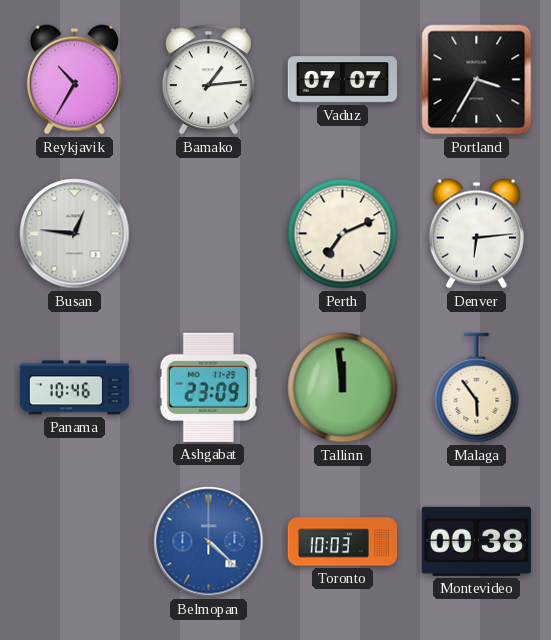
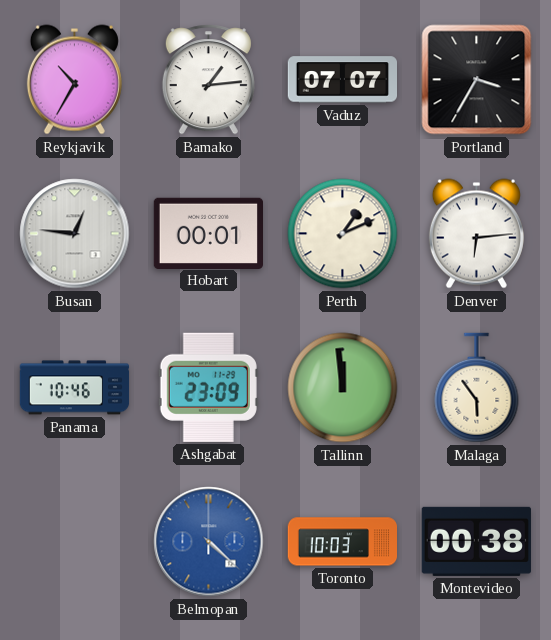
Hobart: none -> 00:01
Perth: 7:11 -> 1:11
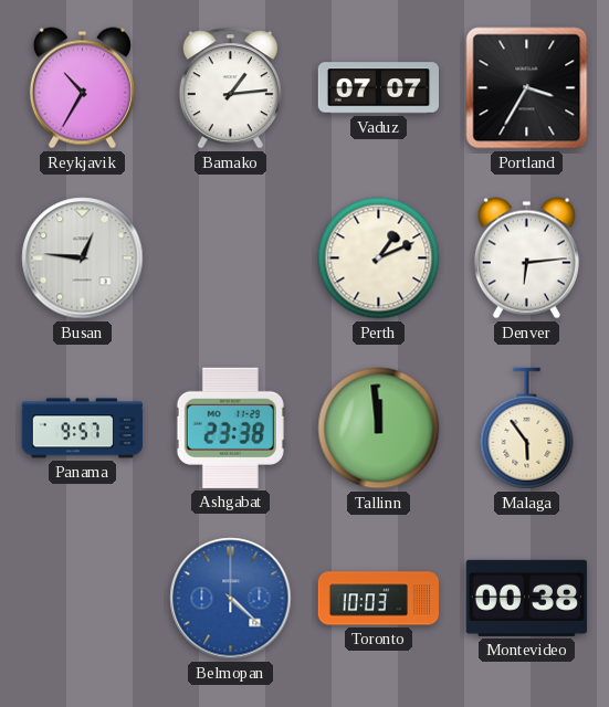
Hobart: 00:01 -> none
Panama: 10:46 -> 9:57
Ashgabat: 23:09 -> 23:38
